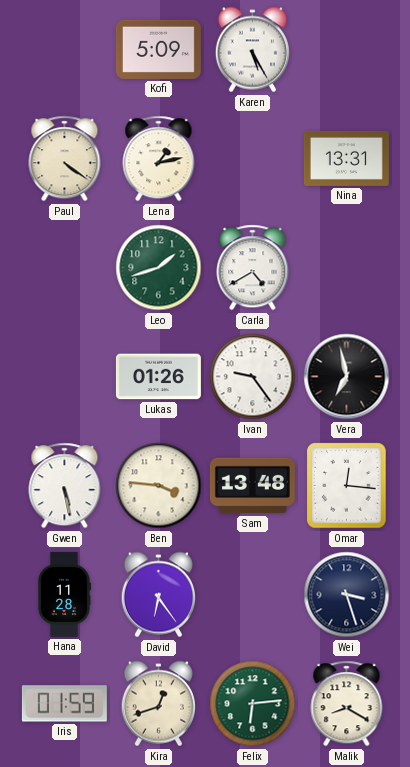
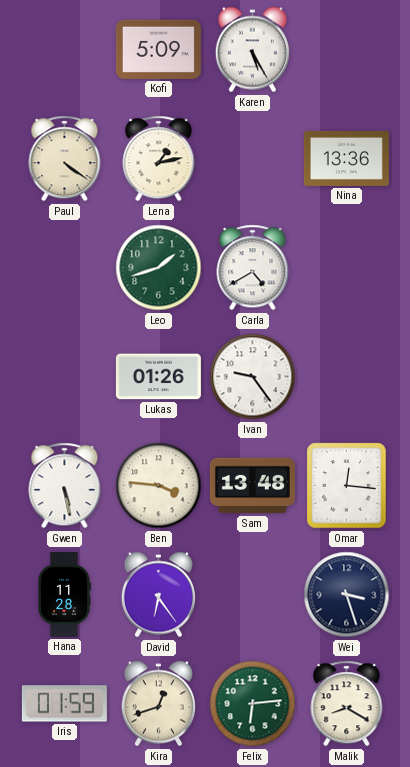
Nina: 13:31 -> 13:36
Vera: 6:58 -> none
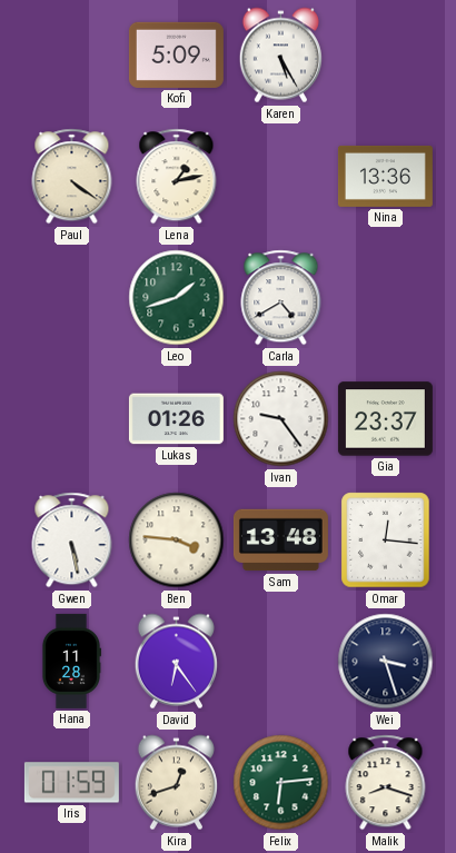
Gia: none -> 23:37
Malik: 8:20 -> 8:18
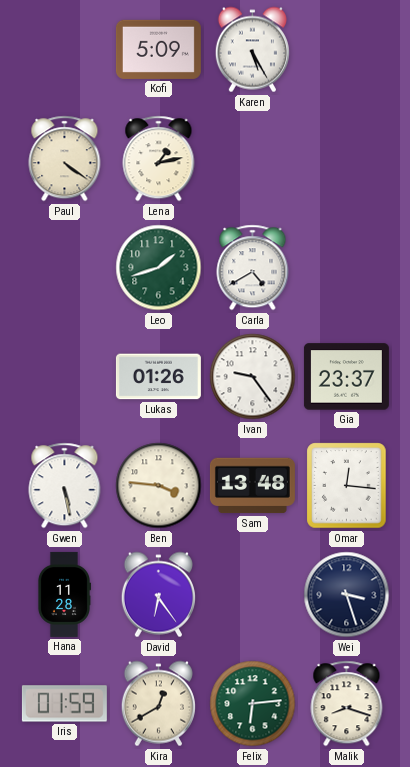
Nina: 13:36 -> none
Kira: 12:42 -> 12:40
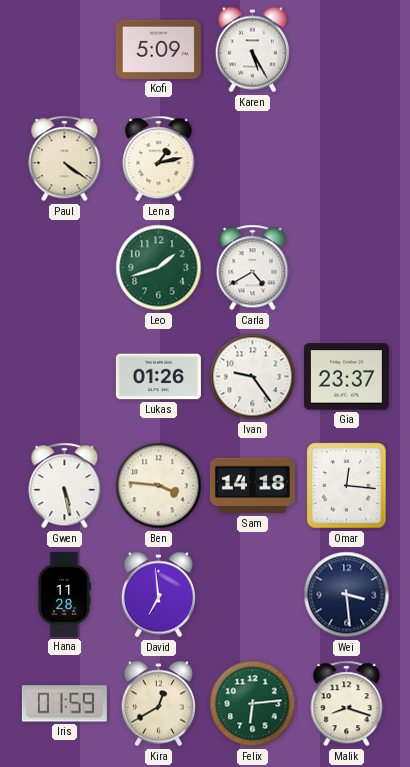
Sam: 13:48 -> 14:18
David: 6:24 -> 6:59
Wei: 3:27 -> 3:29
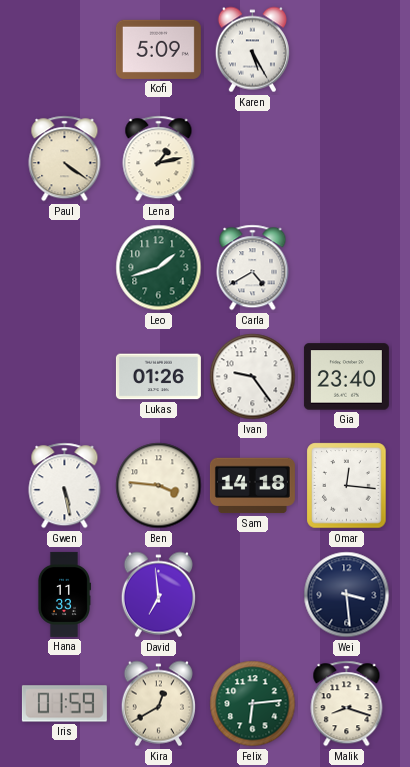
Gia: 23:37 -> 23:40
Hana: 11:28 -> 11:33
